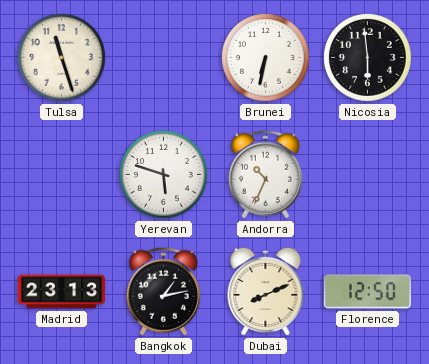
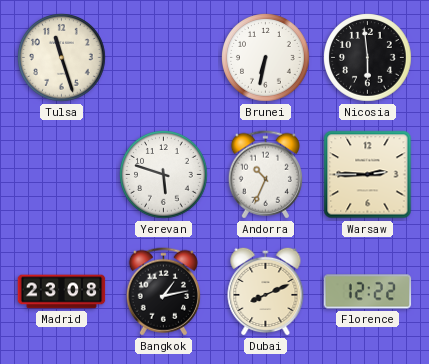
Warsaw: none -> 2:45
Madrid: 23:13 -> 23:08
Florence: 12:50 -> 12:22
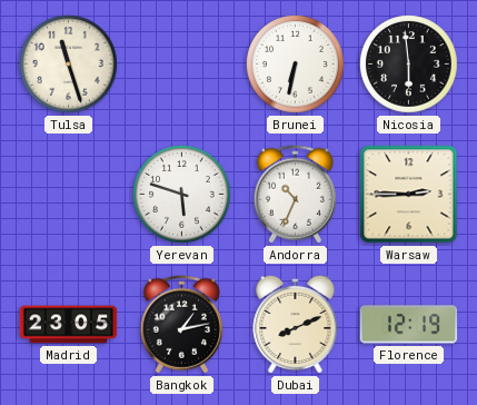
Madrid: 23:08 -> 23:05
Florence: 12:22 -> 12:19
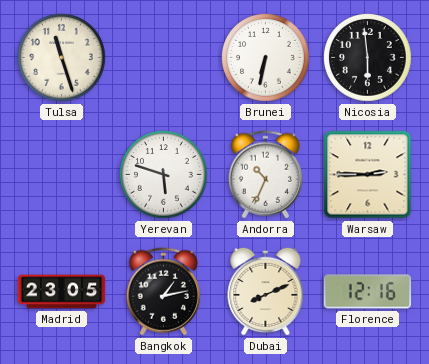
Florence: 12:19 -> 12:16
